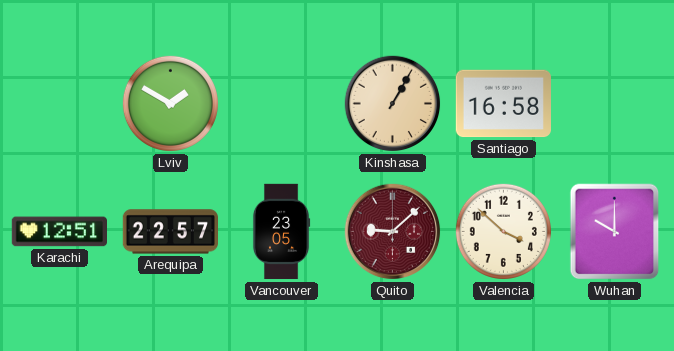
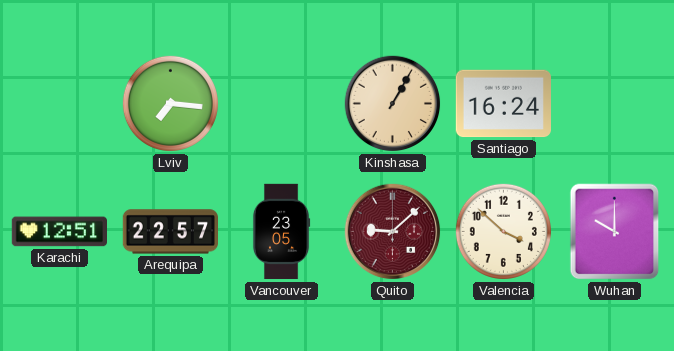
Lviv: 1:50 -> 7:16
Santiago: 16:58 -> 16:24
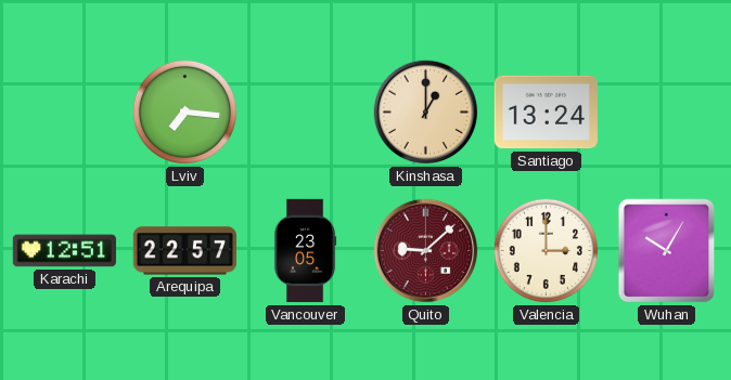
Kinshasa: 1:05 -> 1:00
Santiago: 16:24 -> 13:24
Valencia: 3:52 -> 3:00
Wuhan: 10:00 -> 10:05
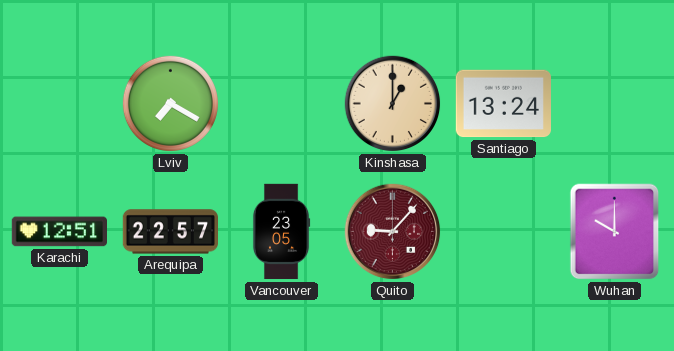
Lviv: 7:16 -> 7:20
Quito: 9:08 -> 9:07
Valencia: 3:00 -> none
Wuhan: 10:05 -> 10:00
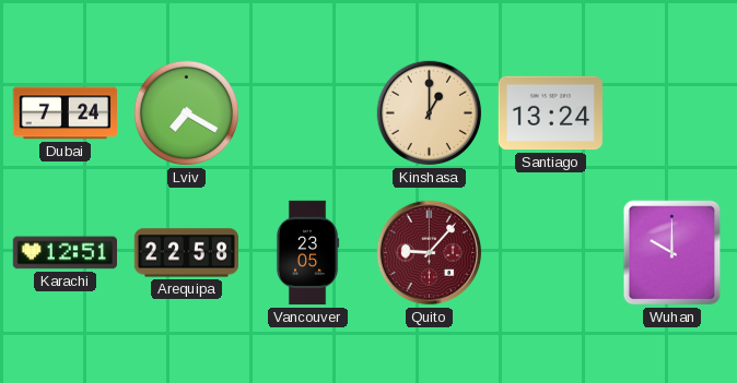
Dubai: none -> 7:24
Arequipa: 22:57 -> 22:58
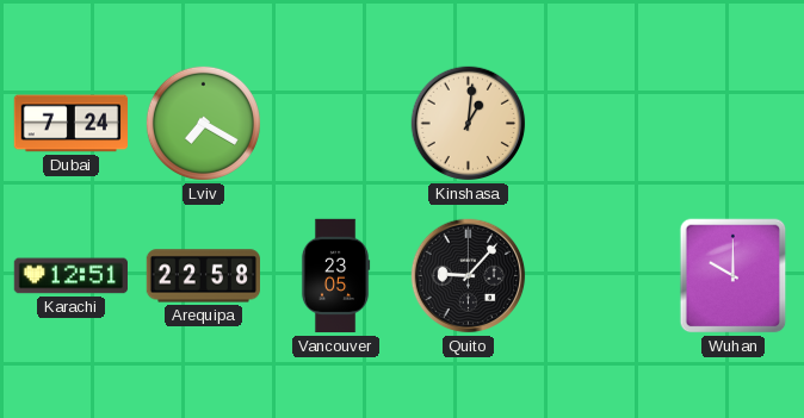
Kinshasa: 1:00 -> 1:01
Santiago: 13:24 -> none
Quito dial: burgundy -> black
